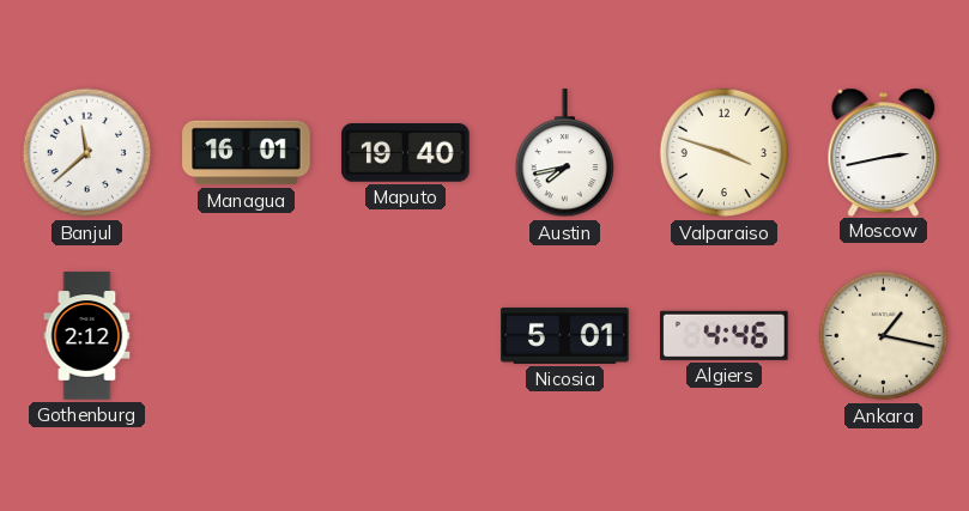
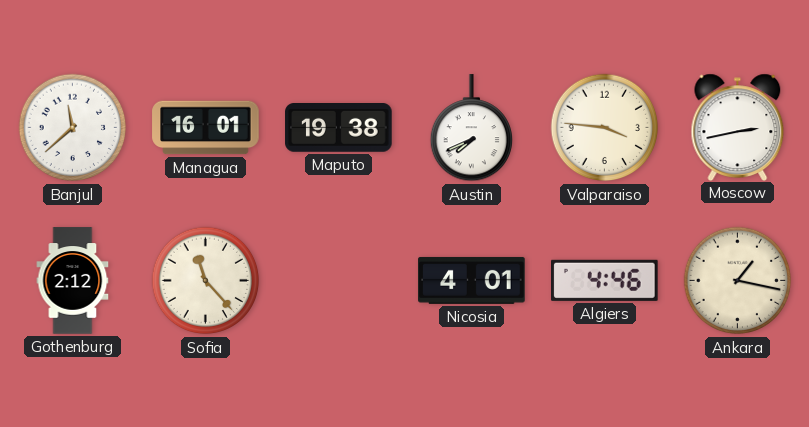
Maputo: 19:40 -> 19:38
Austin: 7:43 -> 7:41
Valparaiso: 3:48 -> 3:46
Sofia: none -> 11:23
Nicosia: 5:01 -> 4:01
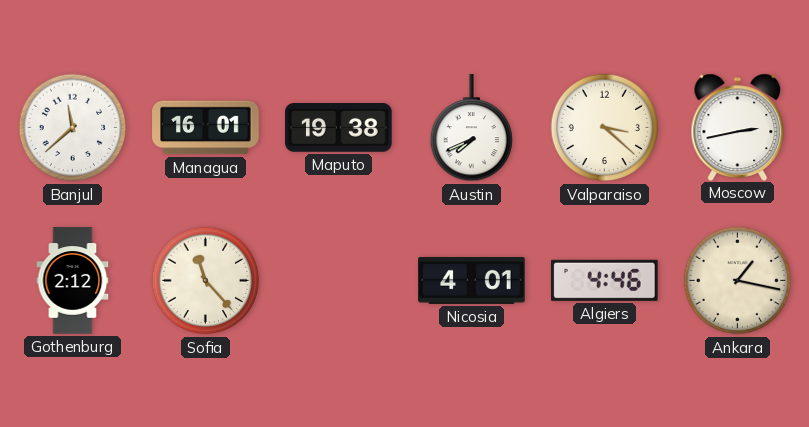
Valparaiso: 3:46 -> 3:22
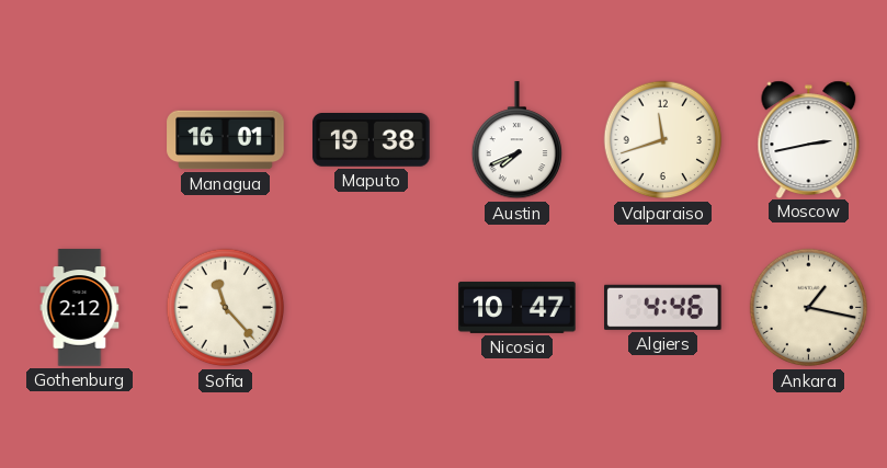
Banjul: 11:38 -> none
Valparaiso: 3:22 -> 11:42
Nicosia: 4:01 -> 10:47
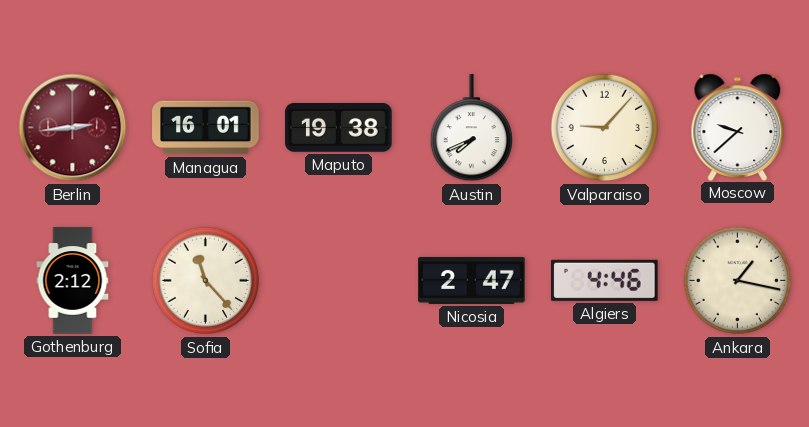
Berlin: none -> 2:44
Valparaiso: 11:42 -> 9:07
Moscow: 2:43 -> 9:38
Nicosia: 10:47 -> 2:47
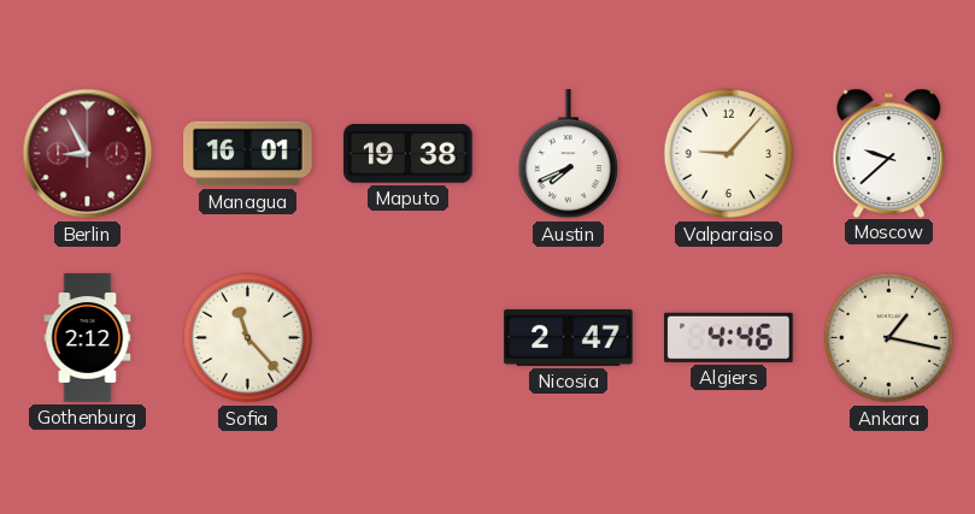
Berlin: 2:44 -> 8:55
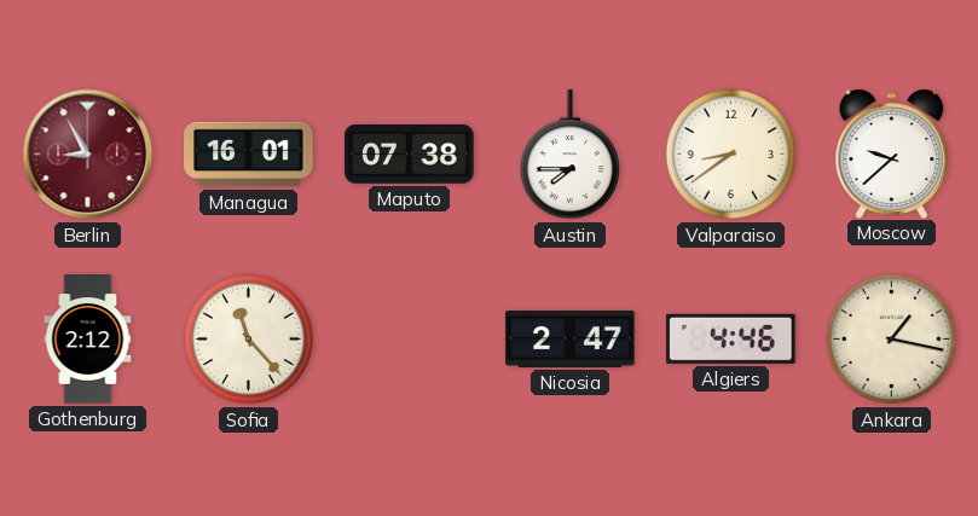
Maputo: 19:38 -> 07:38
Austin: 7:41 -> 7:45
Valparaiso: 9:07 -> 8:39
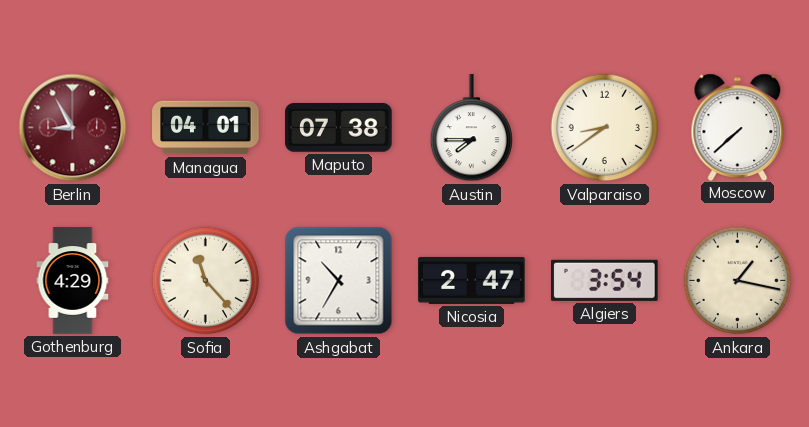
Managua: 16:01 -> 04:01
Moscow: 9:38 -> 7:38
Gothenburg: 2:12 -> 4:29
Ashgabat: none -> 10:35
Algiers: 4:46 -> 3:54
